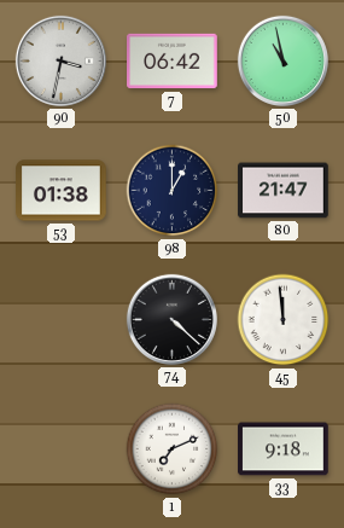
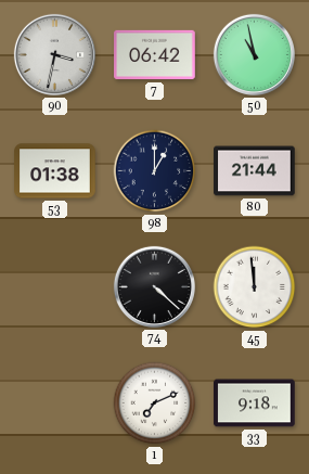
80: 21:47 -> 21:44
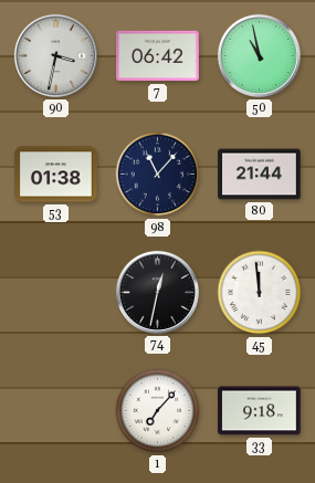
98: 1:00 -> 11:07
74: 4:22 -> 12:32
1: 7:11 -> 7:07
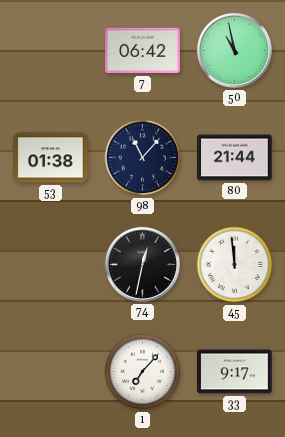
90: 3:32 -> none
33: 9:18 -> 9:17
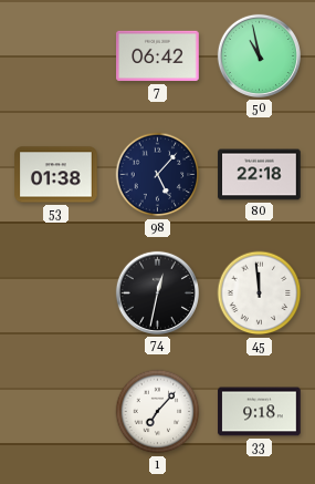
98: 11:07 -> 5:07
80: 21:44 -> 22:18
33: 9:17 -> 9:18
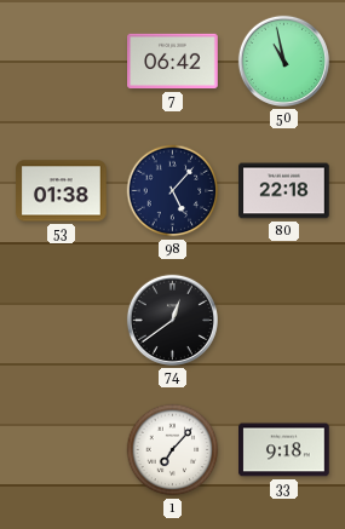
74: 12:32 -> 12:39
45: 11:59 -> none
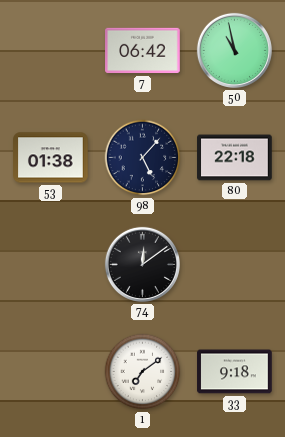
74: 12:39 -> 12:09
1: 7:07 -> 7:09
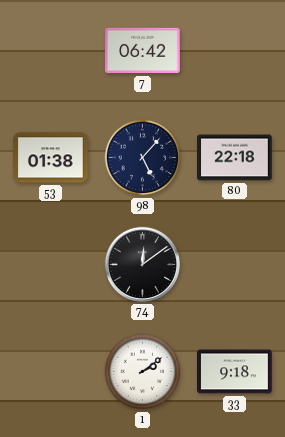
50: 10:58 -> none
1: 7:09 -> 2:09
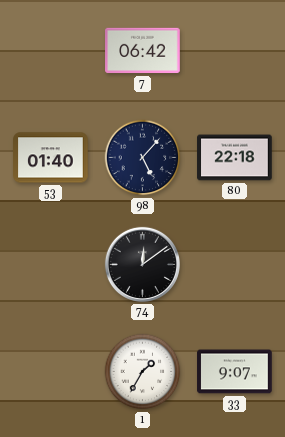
53: 01:38 -> 01:40
1: 2:09 -> 1:35
33: 9:18 -> 9:07
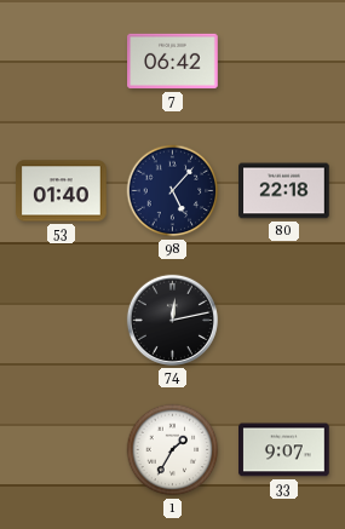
74: 12:09 -> 12:13
